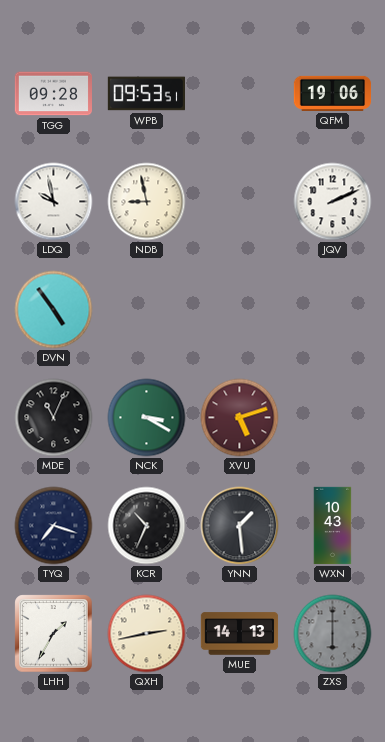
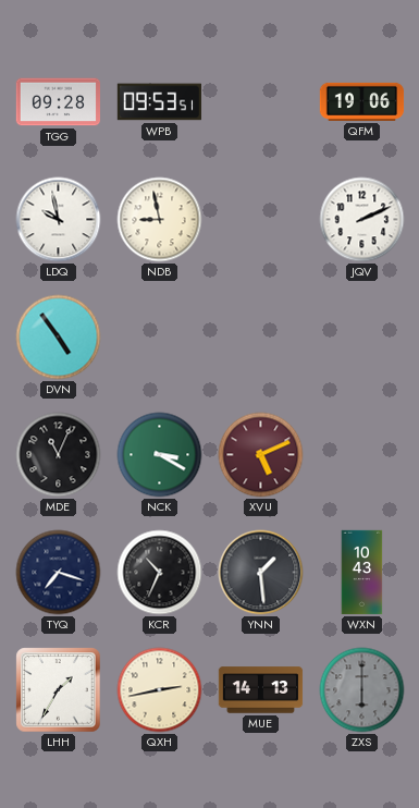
XVU: 5:12 -> 5:11
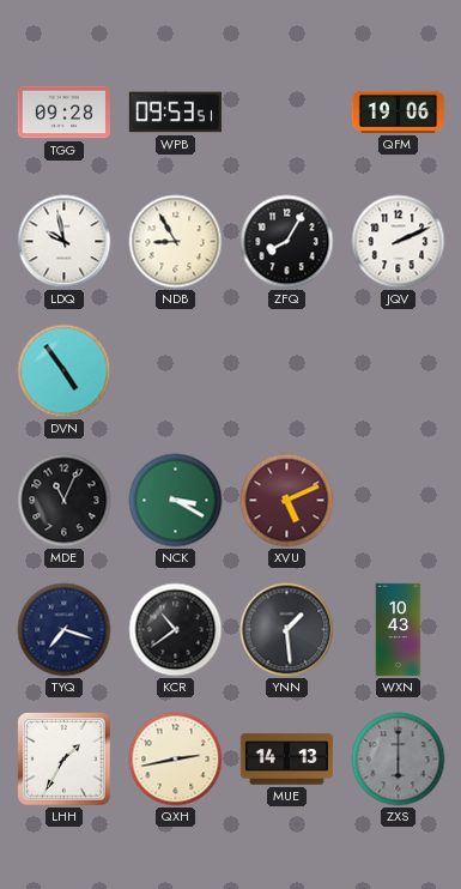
NDB: 8:58 -> 8:55
ZFQ: none -> 8:05
KCR: 10:34 -> 10:39
